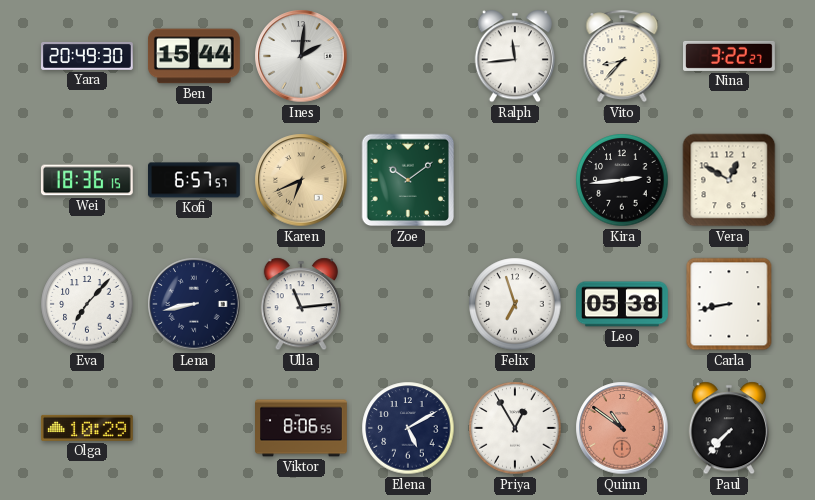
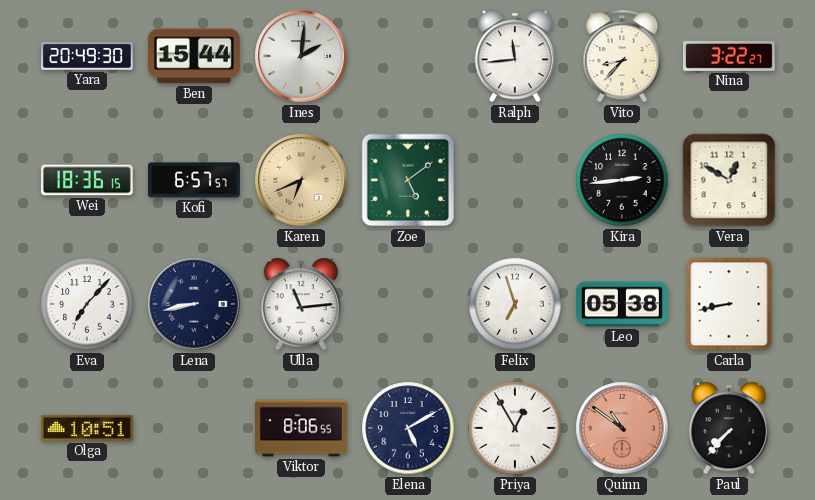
Zoe: 10:09 -> 5:09
Olga: 10:29 -> 10:51
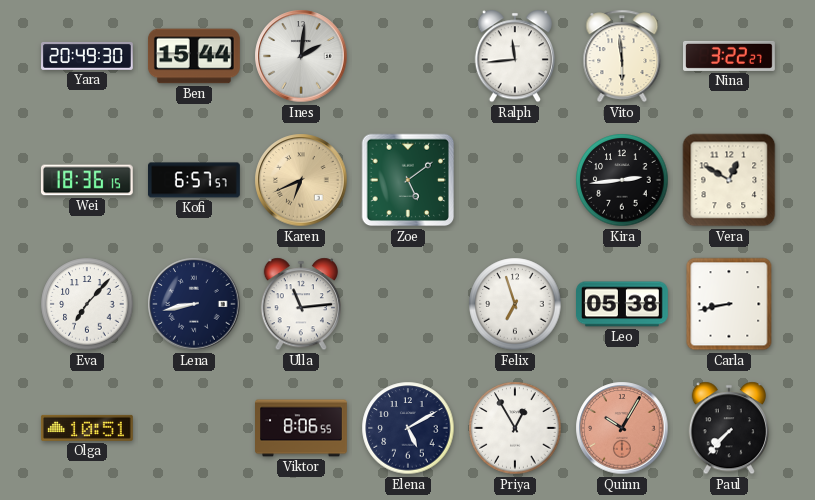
Vito: 8:37 -> 5:59
Quinn: 10:51 -> 10:05
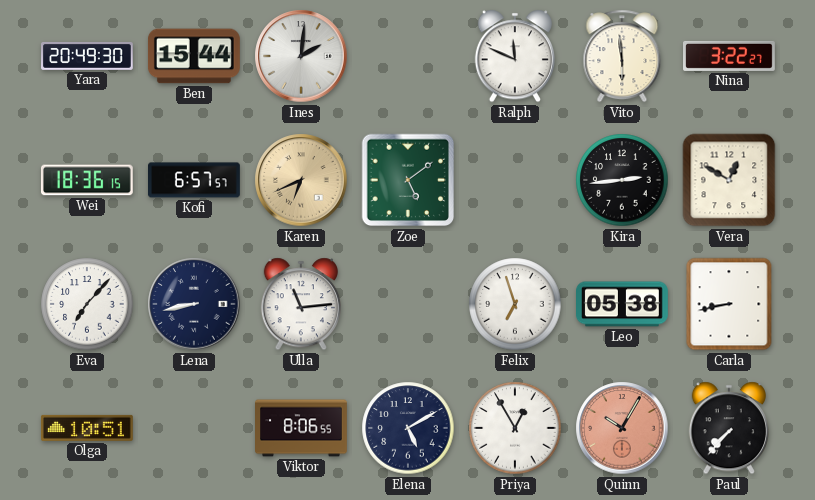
Ralph: 11:44 -> 11:49
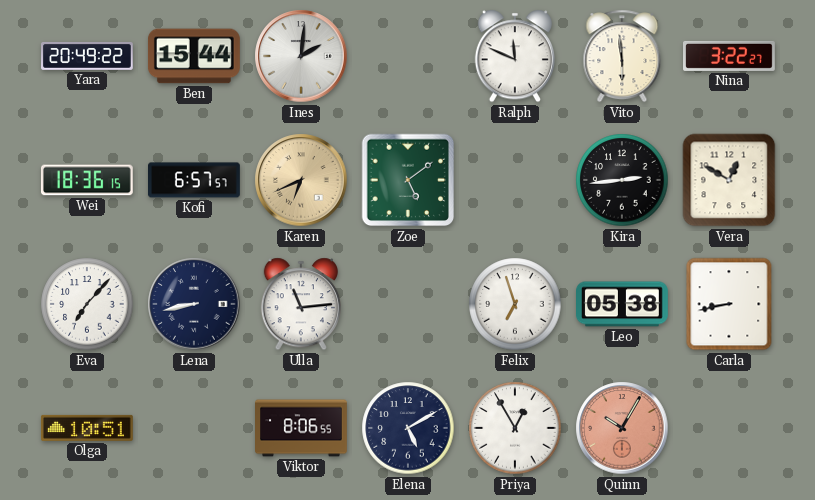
Yara: 20:49:30 -> 20:49:22
Paul: 7:37 -> none
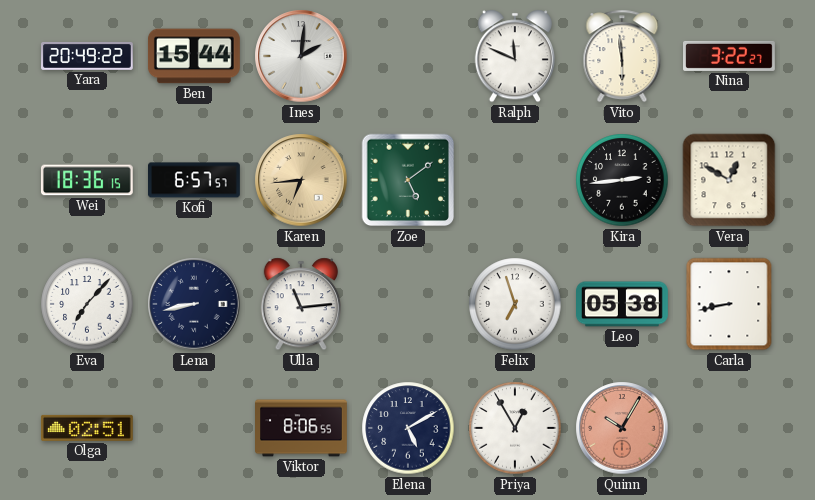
Karen: 6:41 -> 6:44
Olga: 10:51 -> 02:51
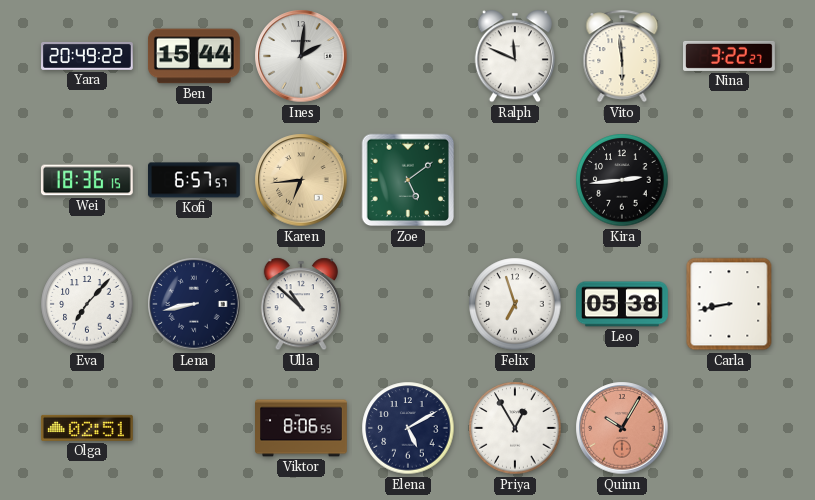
Vera: 12:50 -> none
Ulla: 11:14 -> 10:52
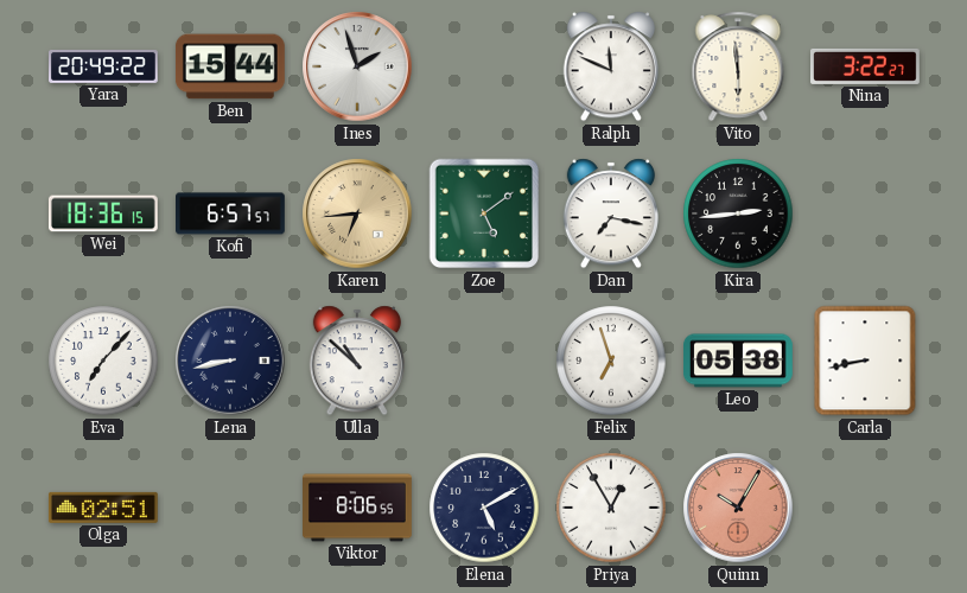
Ines: 2:01 -> 1:57
Dan: none -> 7:17
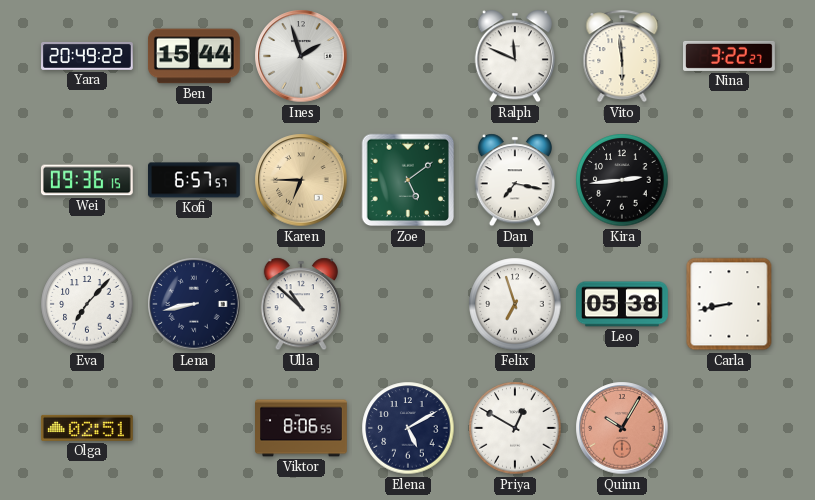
Wei: 18:36 -> 09:36
Karen: 6:44 -> 6:45
Priya: 12:55 -> 12:50
